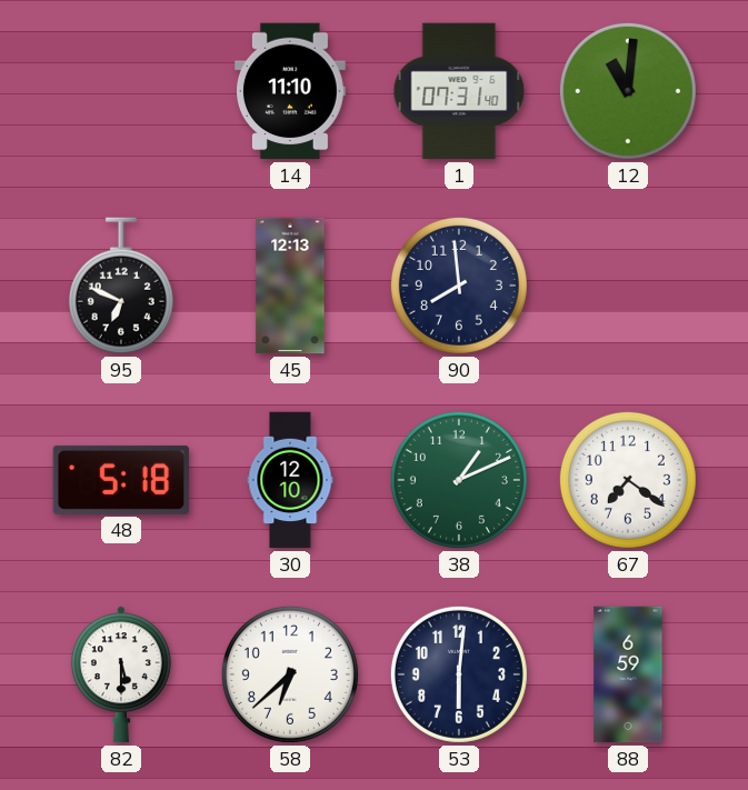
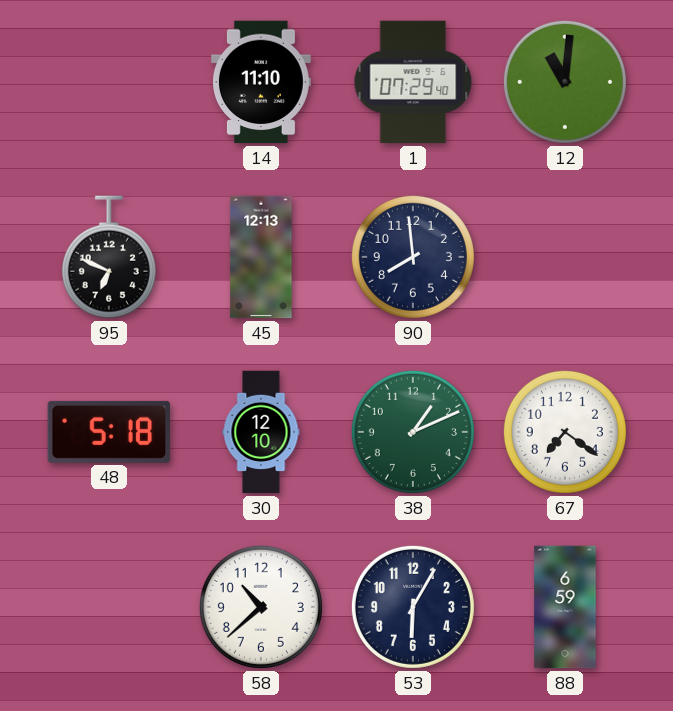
1: 07:31 -> 07:29
82: 5:30 -> none
58: 6:38 -> 10:38
53: 6:01 -> 6:05
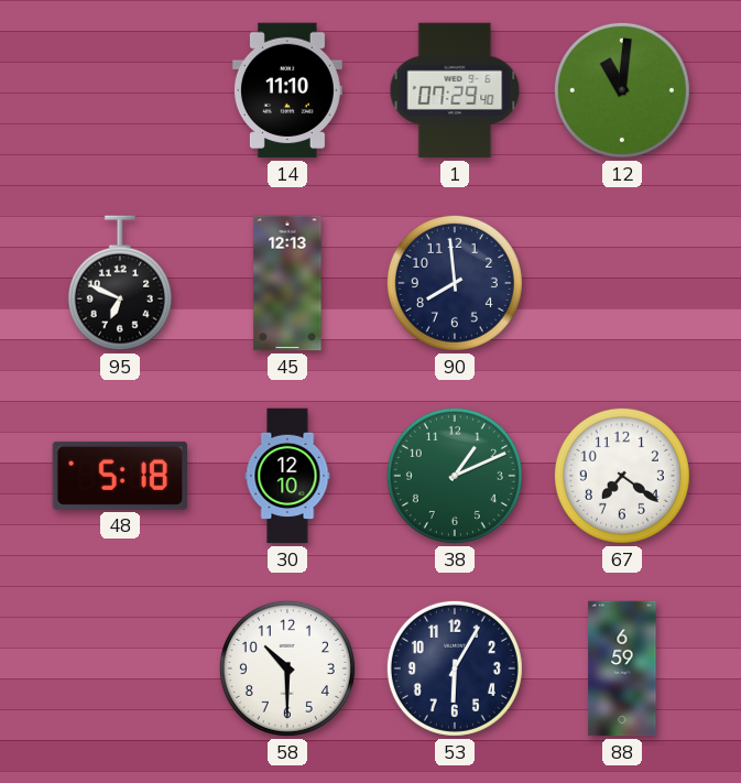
58: 10:38 -> 10:30
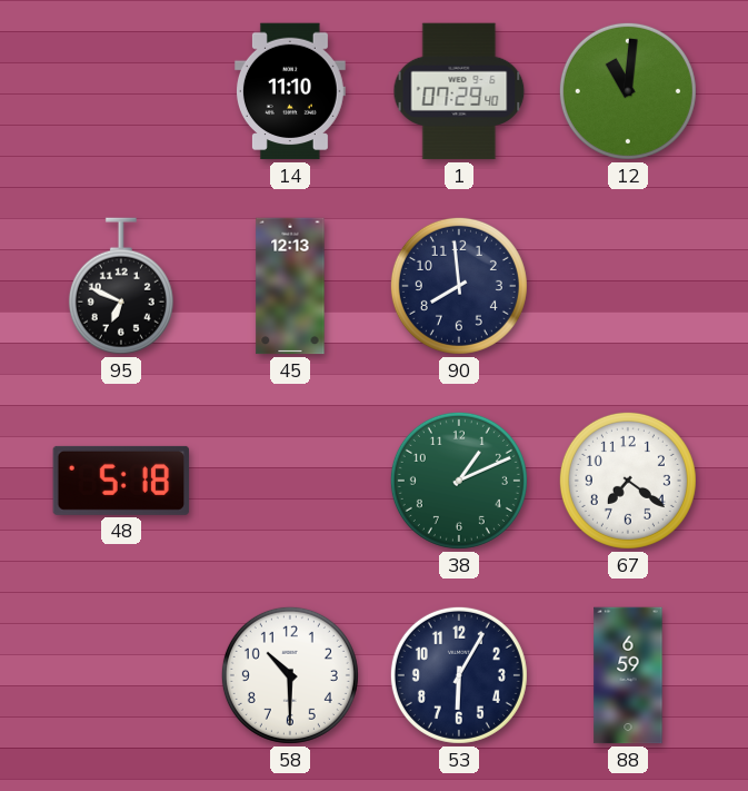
30: 12:10 -> none
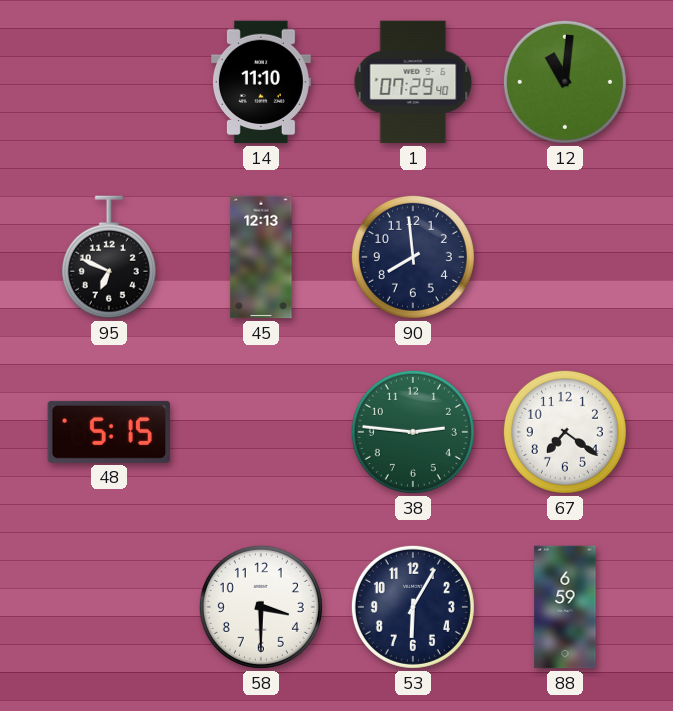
48: 5:18 -> 5:15
38: 1:11 -> 2:46
58: 10:30 -> 3:30
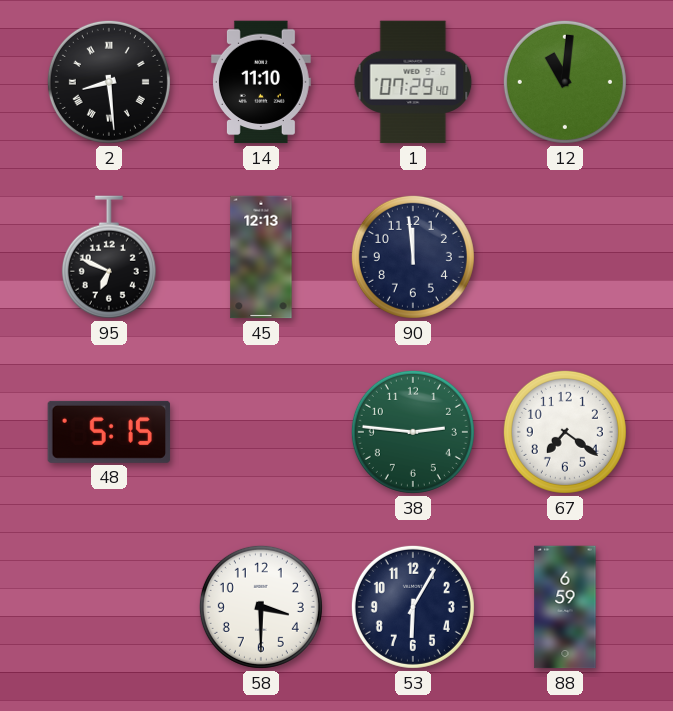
2: none -> 8:29
90: 7:59 -> 11:59
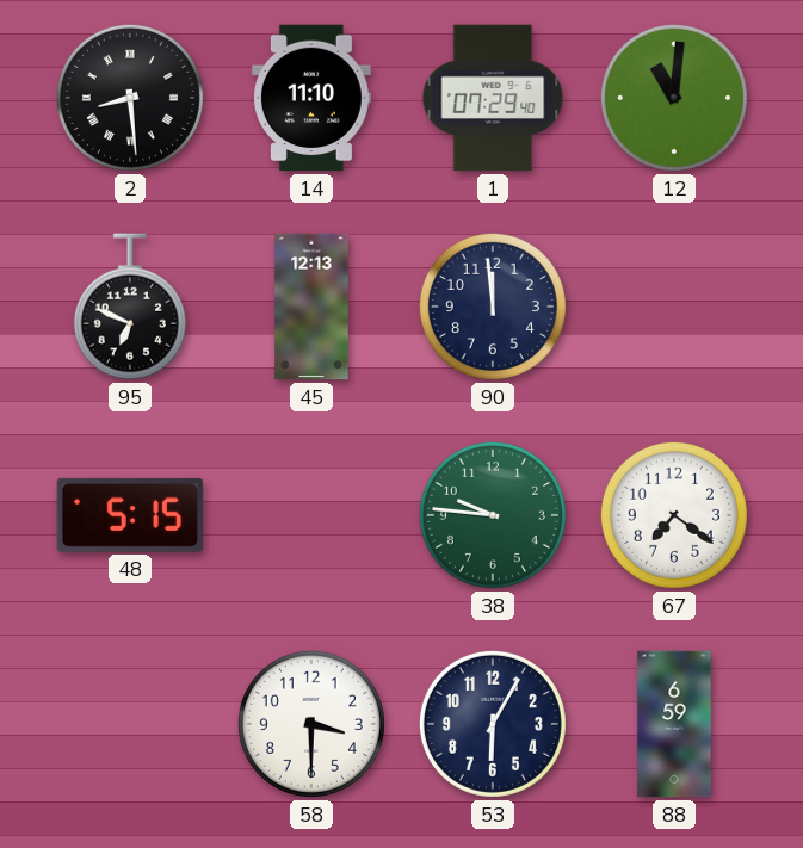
38: 2:46 -> 9:46
